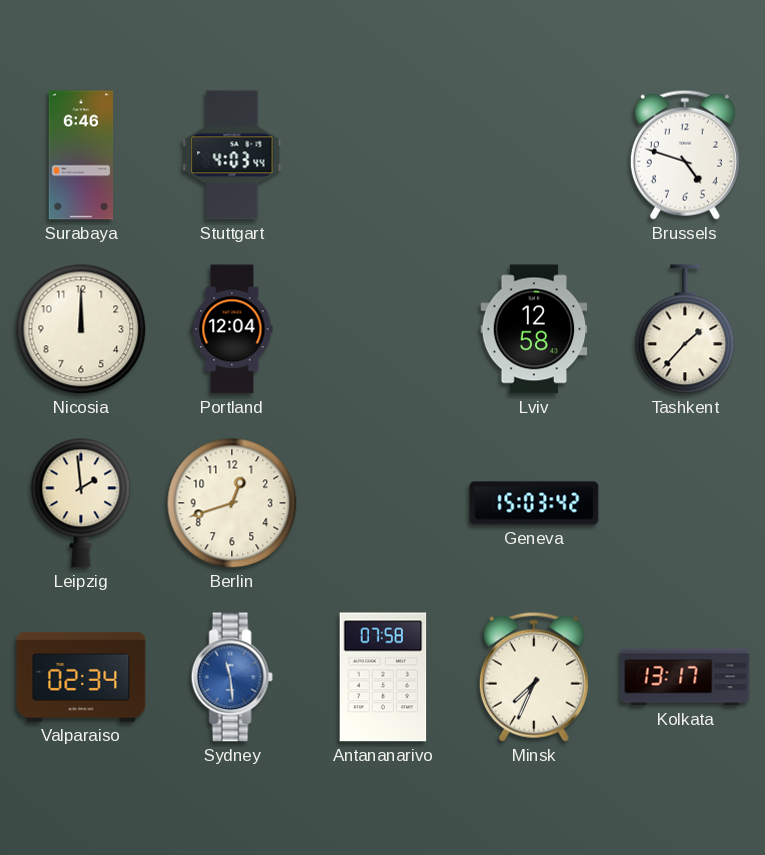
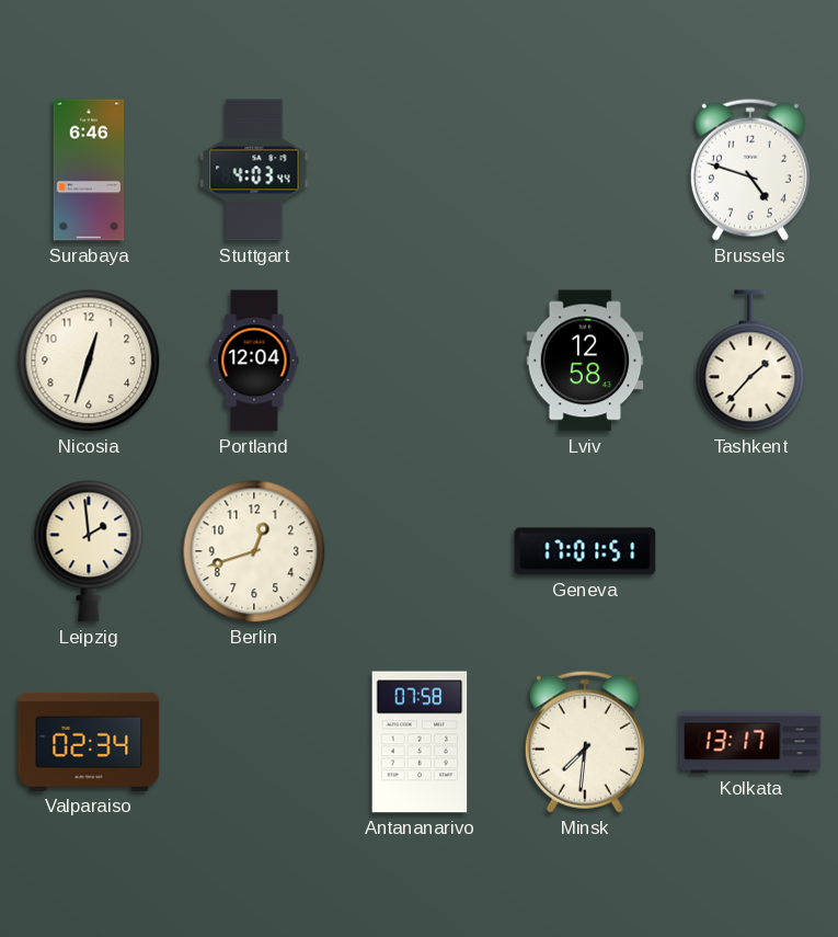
Nicosia: 12:00 -> 12:33
Geneva: 15:03 -> 17:01
Sydney: 11:29 -> none
Minsk: 7:34 -> 7:31
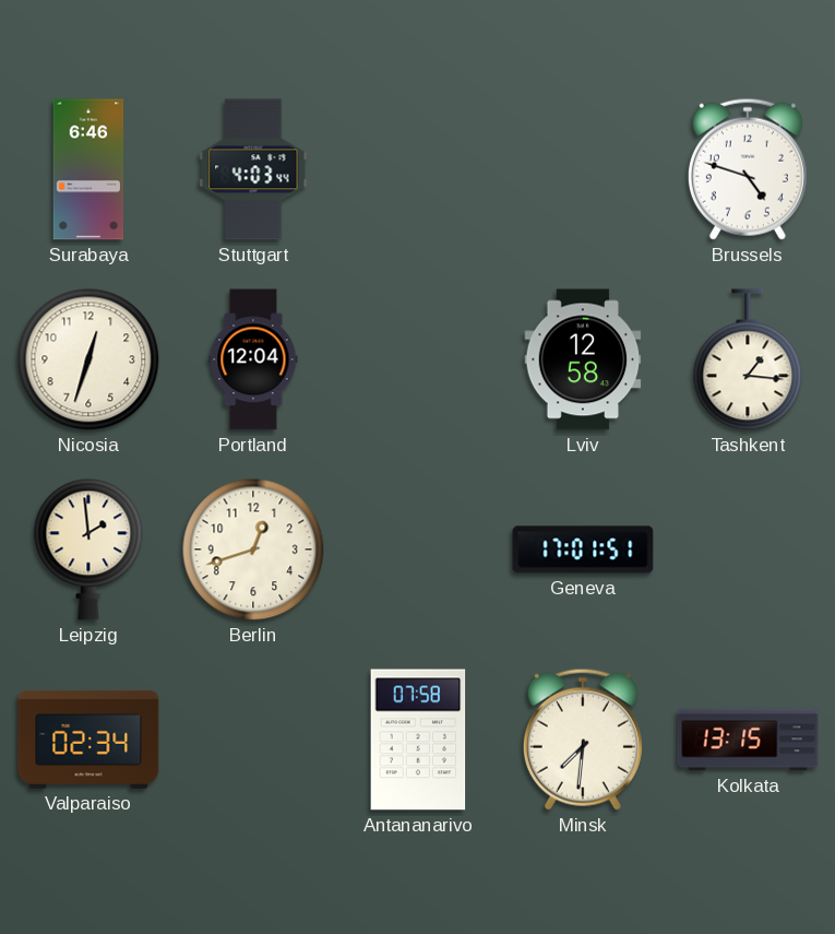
Tashkent: 1:37 -> 1:16
Kolkata: 13:17 -> 13:15
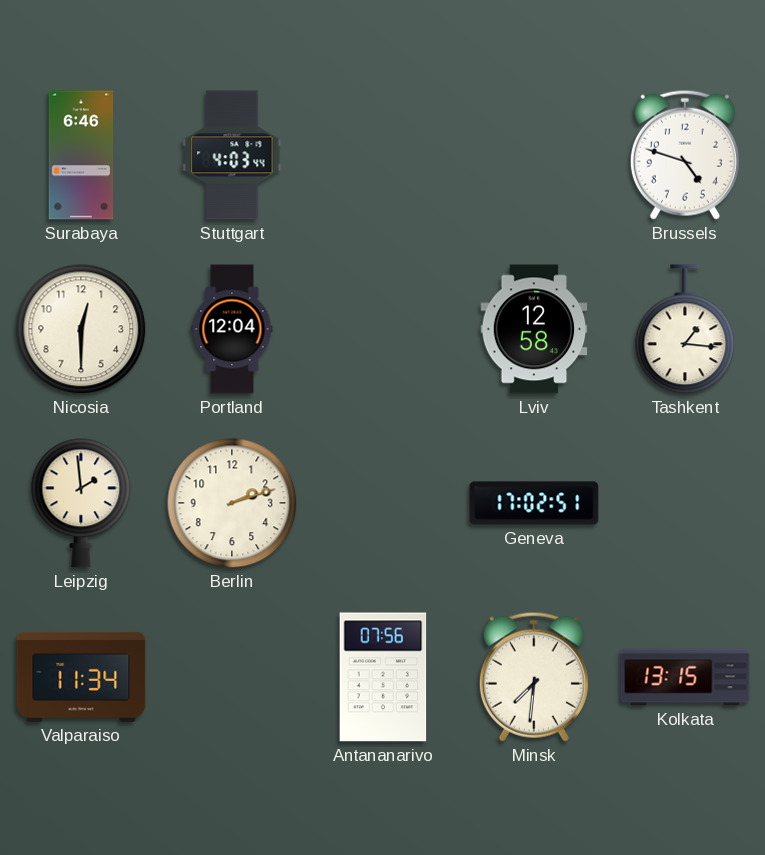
Nicosia: 12:33 -> 12:30
Berlin: 12:42 -> 2:12
Geneva: 17:01 -> 17:02
Valparaiso: 02:34 -> 11:34
Antananarivo: 07:58 -> 07:56
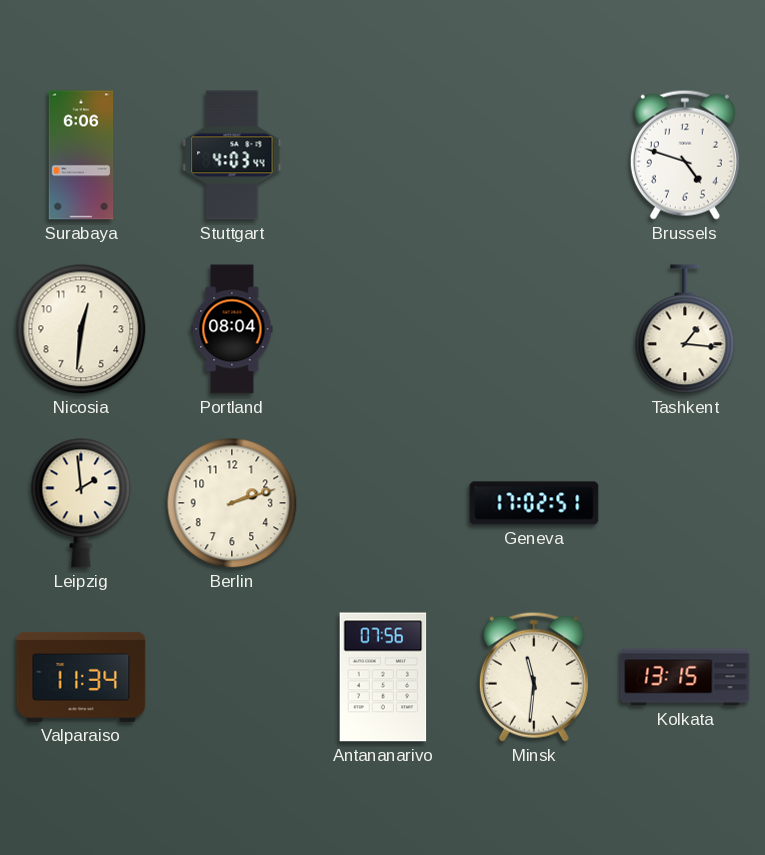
Surabaya: 6:46 -> 6:06
Nicosia: 12:30 -> 12:31
Portland: 12:04 -> 08:04
Lviv: 12:58 -> none
Minsk: 7:31 -> 11:31
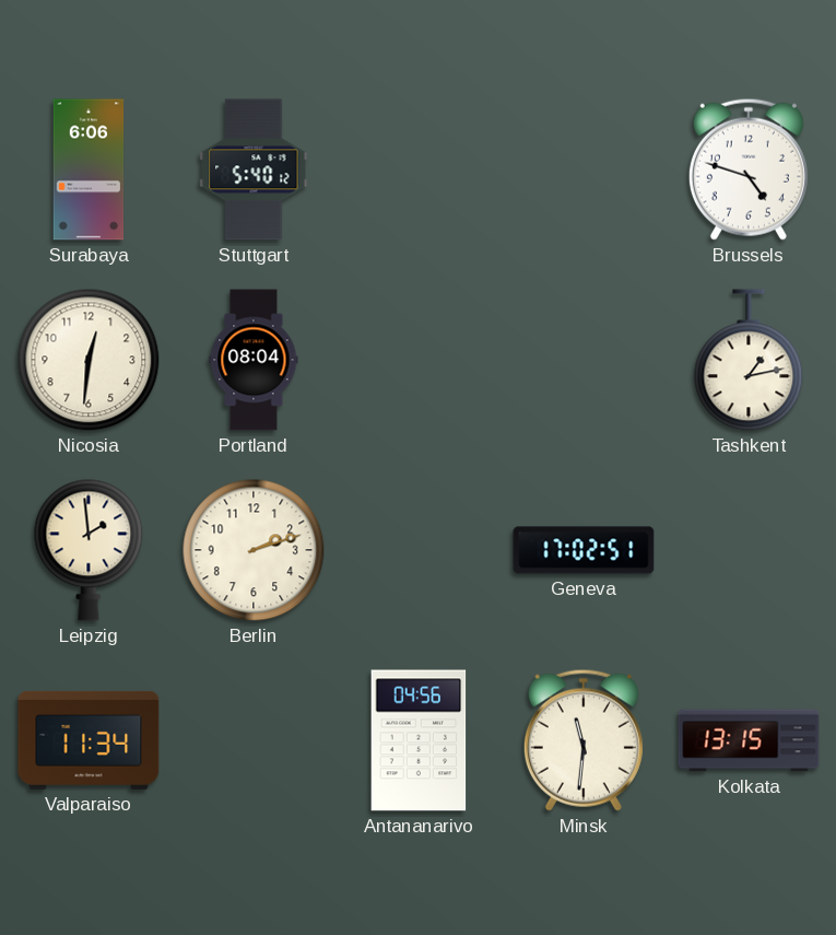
Stuttgart: 4:03 -> 5:40
Tashkent: 1:16 -> 1:13
Antananarivo: 07:56 -> 04:56
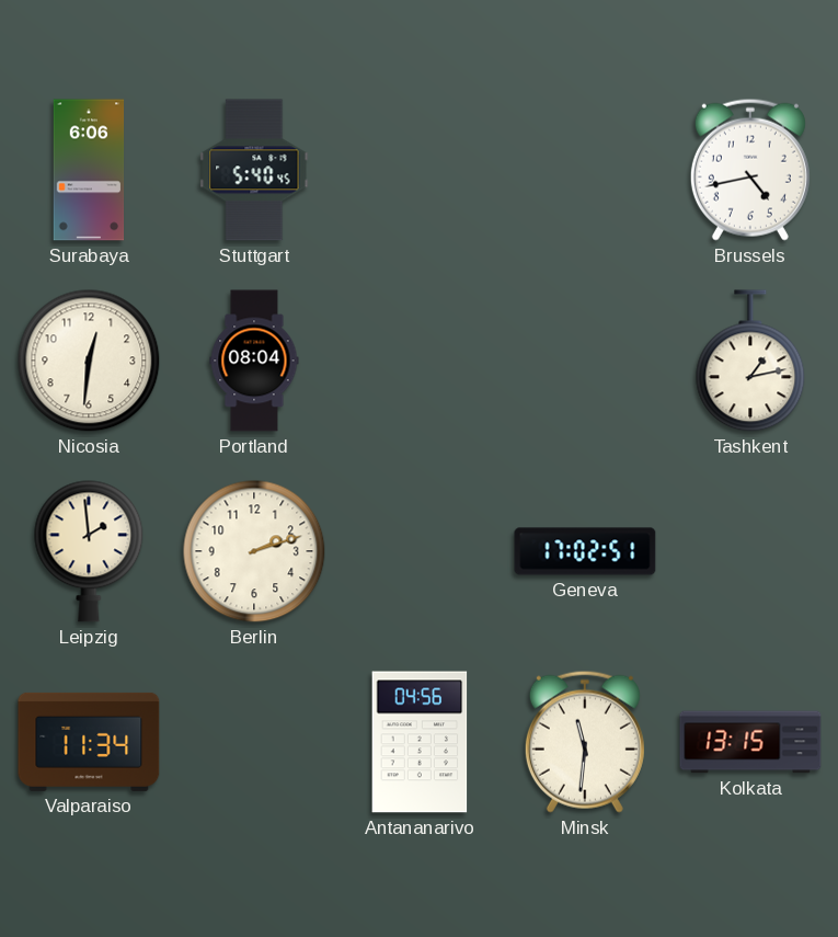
Stuttgart: 5:40:12 -> 5:40:45
Brussels: 4:48 -> 4:43
